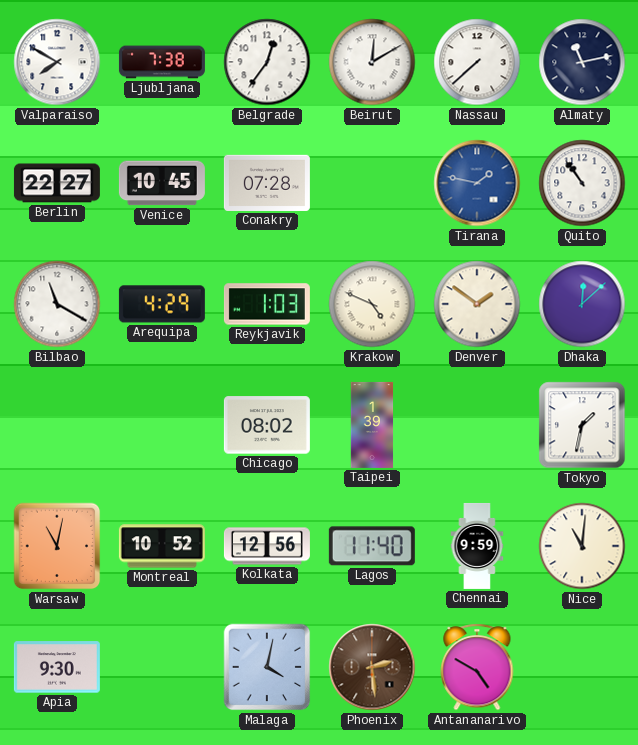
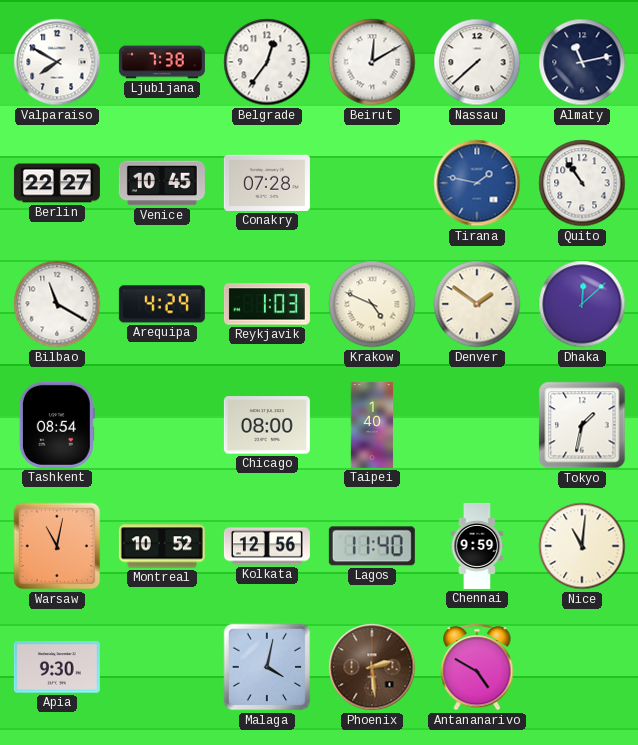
Tashkent: none -> 08:54
Chicago: 08:02 -> 08:00
Taipei: 1:39 -> 1:40
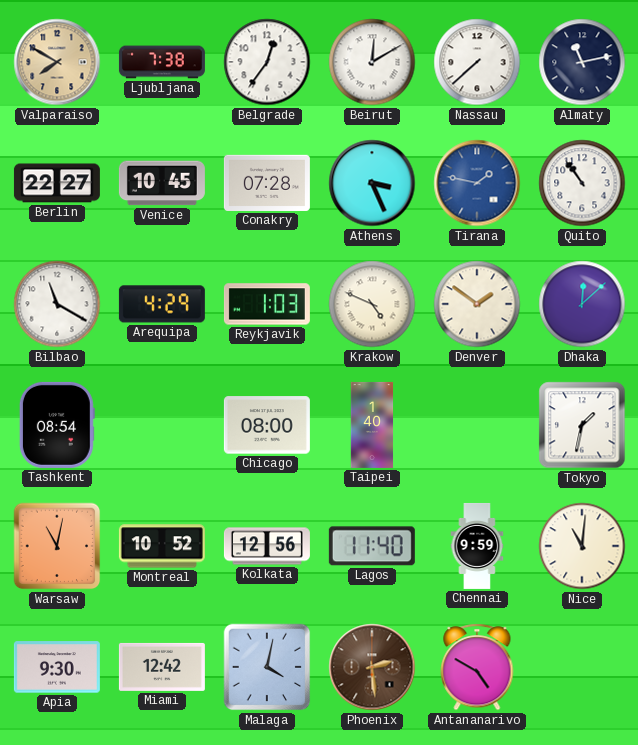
Valparaiso dial: white -> champagne
Athens: none -> 3:26
Miami: none -> 12:42
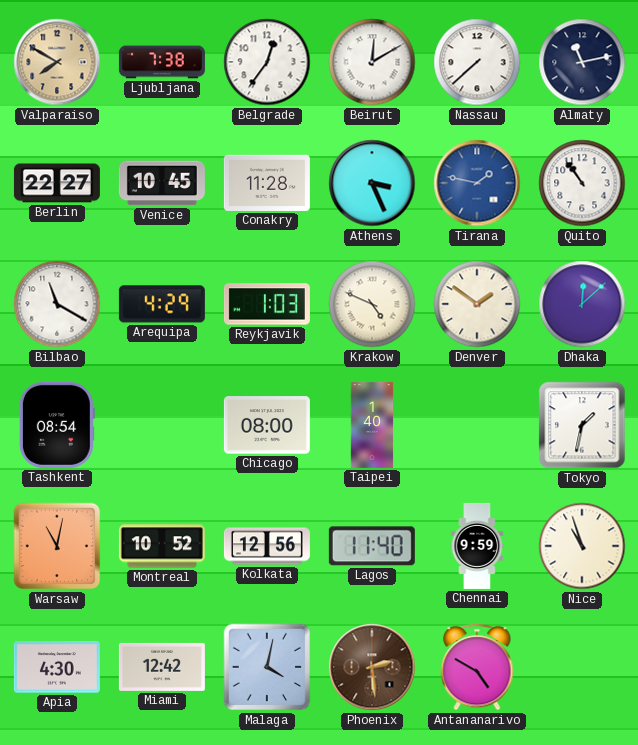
Conakry: 07:28 -> 11:28
Nice: 11:01 -> 10:57
Apia: 9:30 -> 4:30
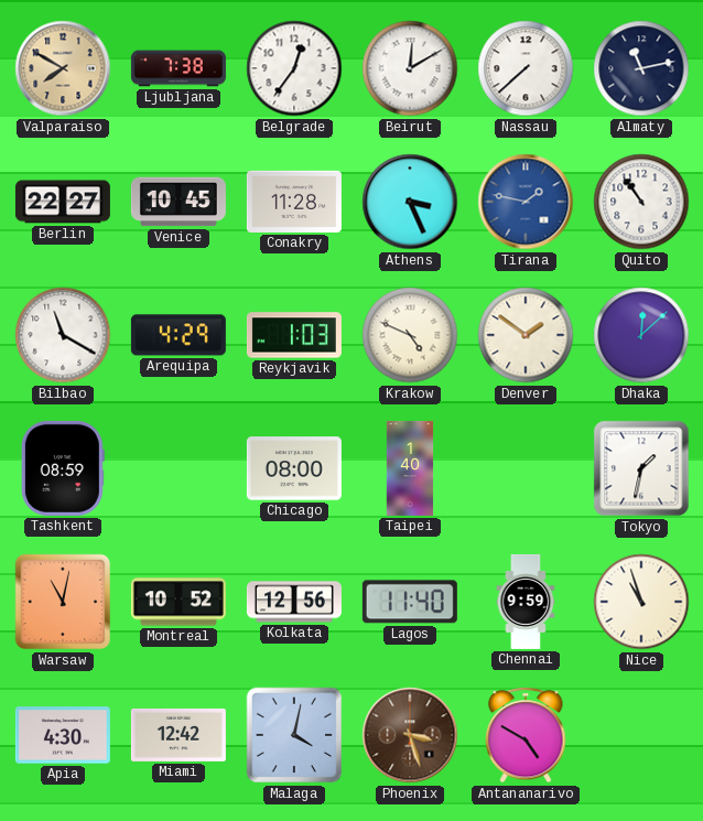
Tashkent: 08:54 -> 08:59
Phoenix: 2:29 -> 3:27
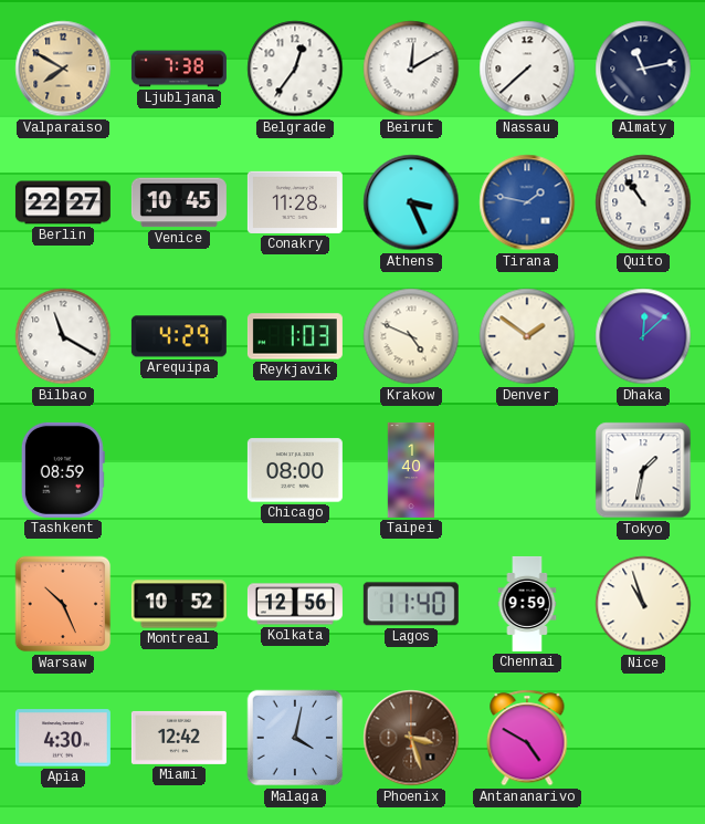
Warsaw: 11:02 -> 10:26
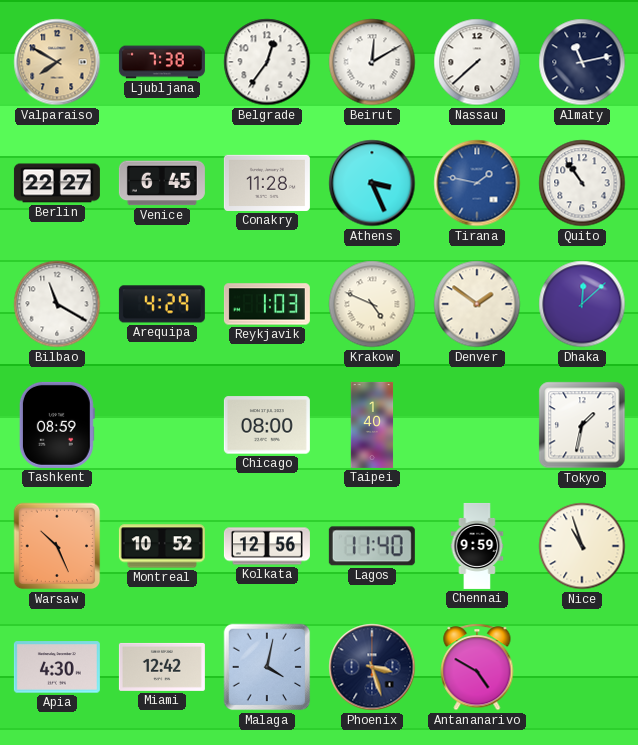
Venice: 10:45 -> 6:45
Phoenix dial: brown -> navy
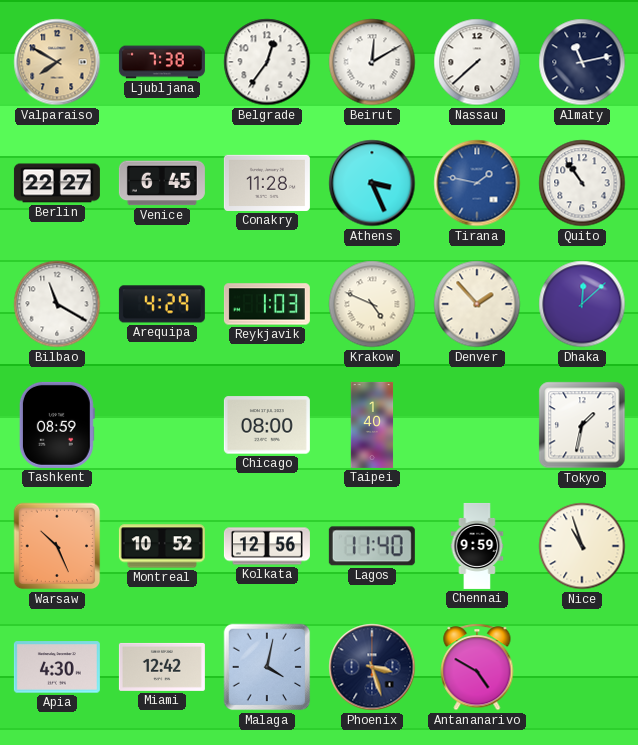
Denver: 1:51 -> 1:53
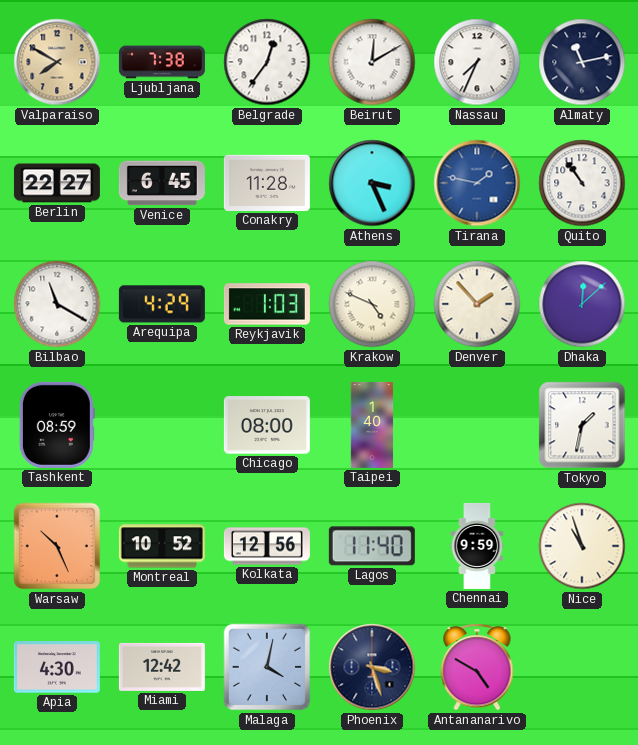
Nassau: 7:38 -> 7:34
